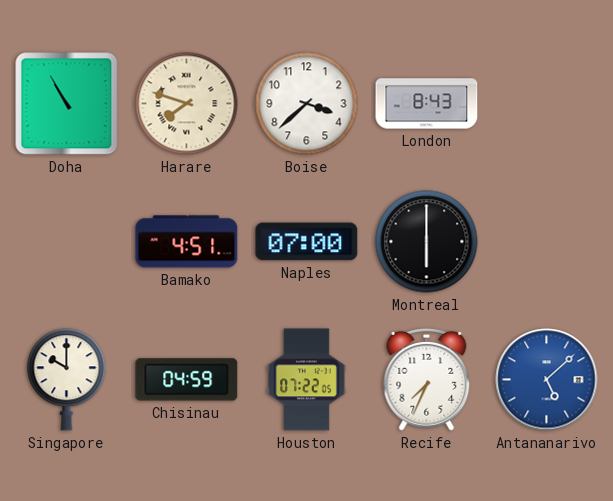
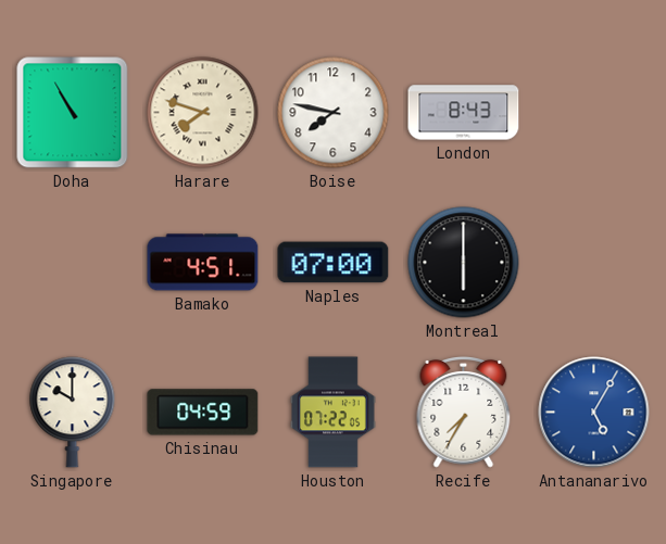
Boise: 3:38 -> 7:47
Recife: 7:34 -> 7:35
Antananarivo: 5:08 -> 5:05
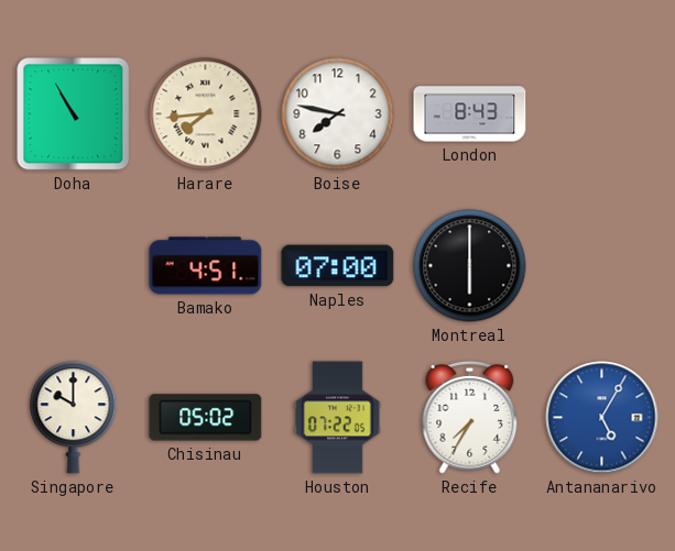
Harare: 7:48 -> 7:44
Chisinau: 04:59 -> 05:02
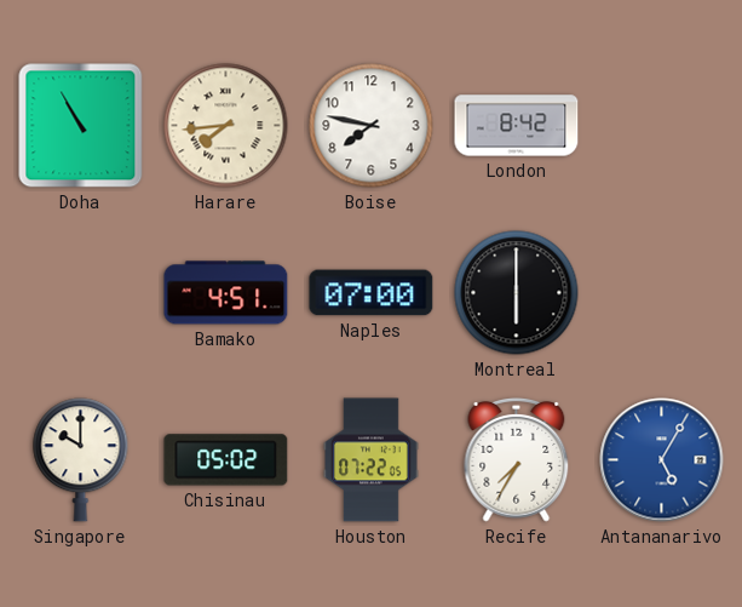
London: 8:43 -> 8:42
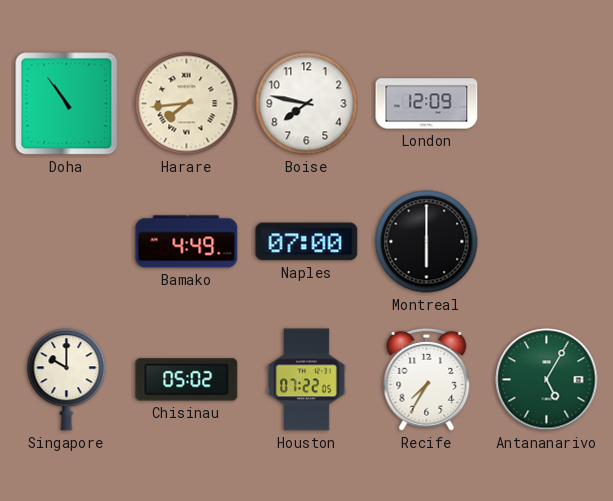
Doha: 10:55 -> 10:54
London: 8:42 -> 12:09
Bamako: 4:51 -> 4:49
Antananarivo dial: blue -> green
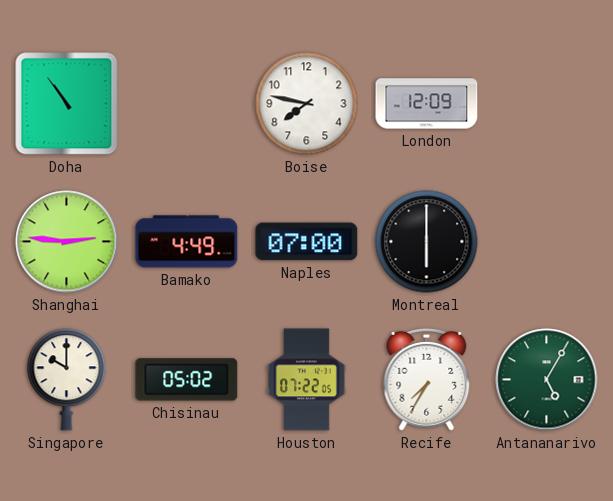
Harare: 7:44 -> none
Shanghai: none -> 2:46
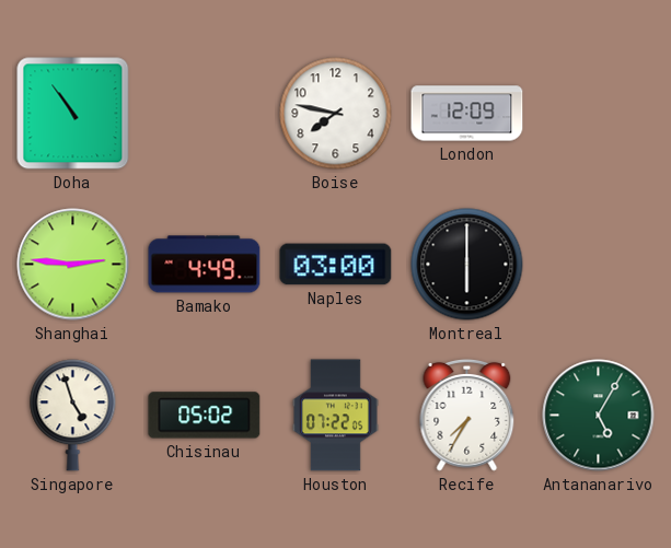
Naples: 07:00 -> 03:00
Singapore: 10:00 -> 4:57
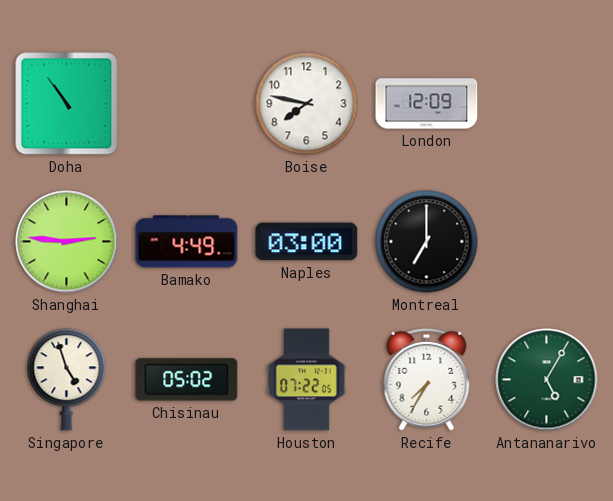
Montreal: 6:00 -> 7:00
